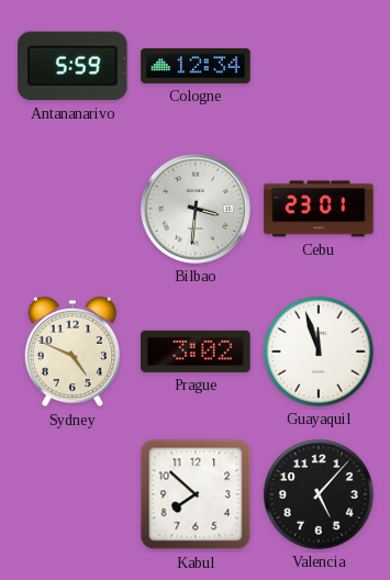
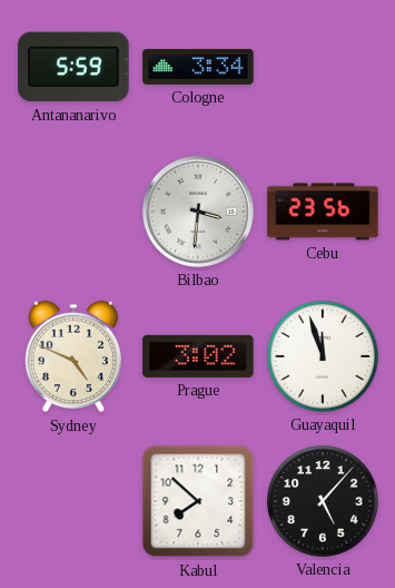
Cologne: 12:34 -> 3:34
Cebu: 23:01 -> 23:56
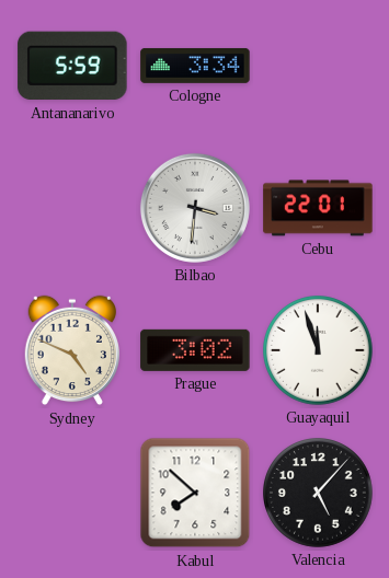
Cebu: 23:56 -> 22:01
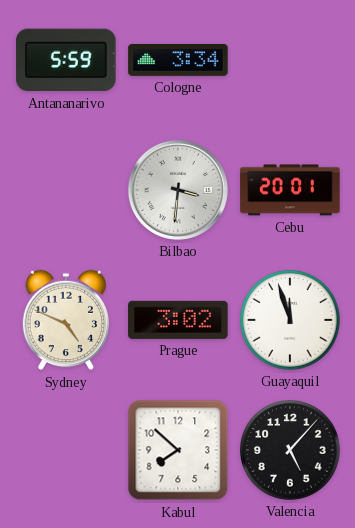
Cebu: 22:01 -> 20:01
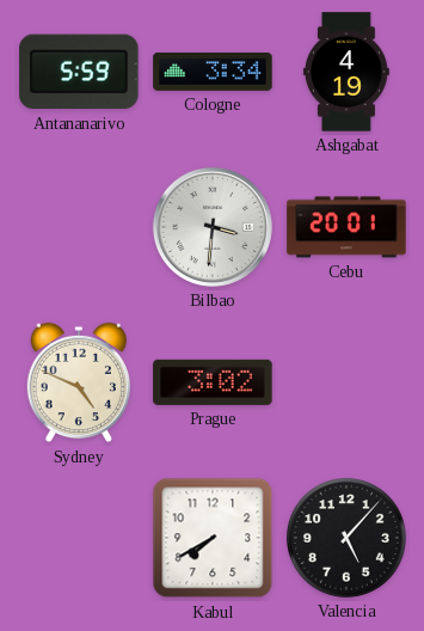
Ashgabat: none -> 4:19
Guayaquil: 11:57 -> none
Kabul: 7:52 -> 7:40
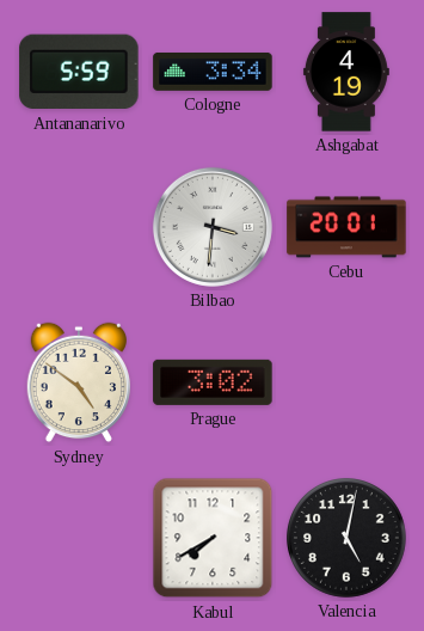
Sydney: 4:49 -> 4:51
Valencia: 5:07 -> 5:02
